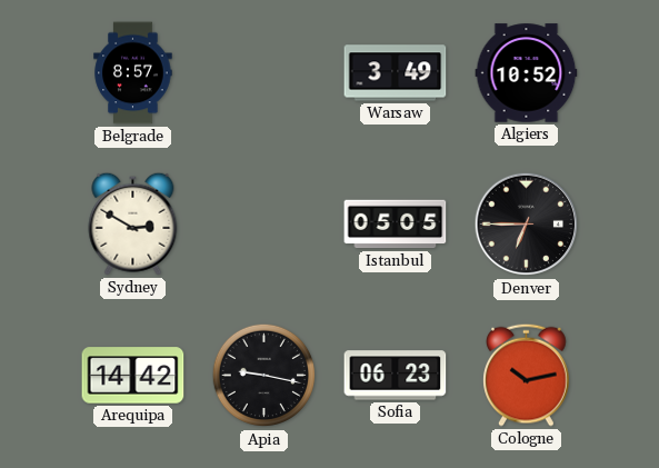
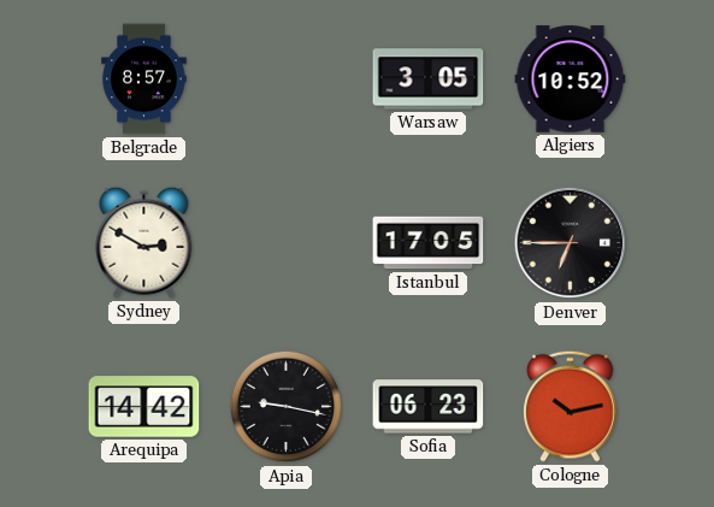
Warsaw: 3:49 -> 3:05
Istanbul: 05:05 -> 17:05
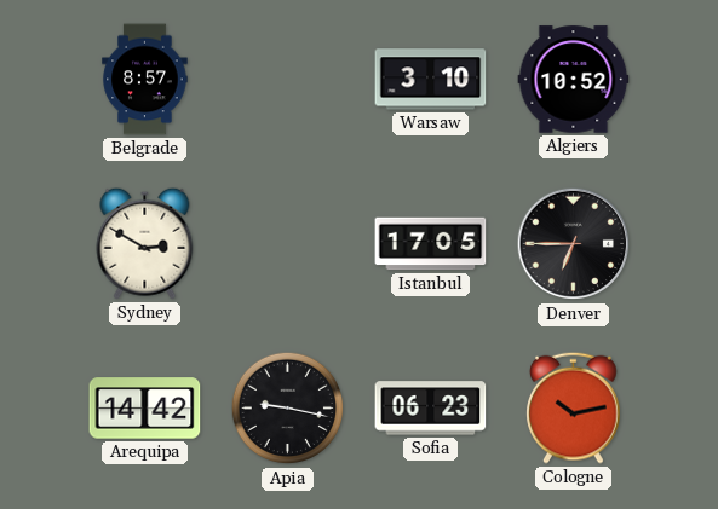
Warsaw: 3:05 -> 3:10
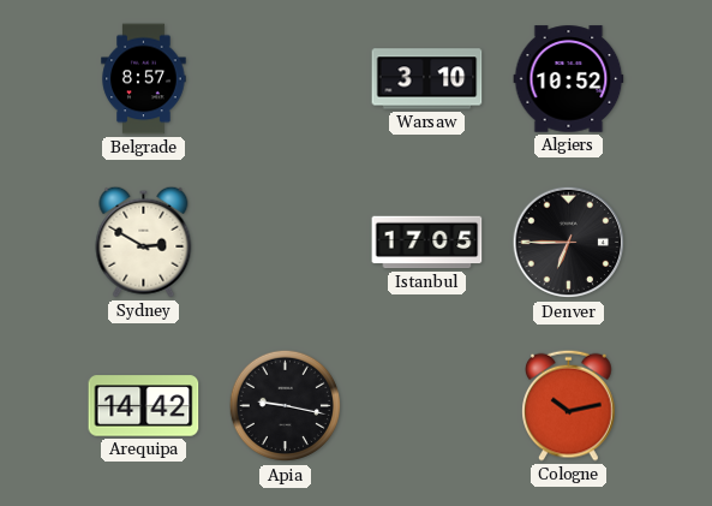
Sofia: 06:23 -> none
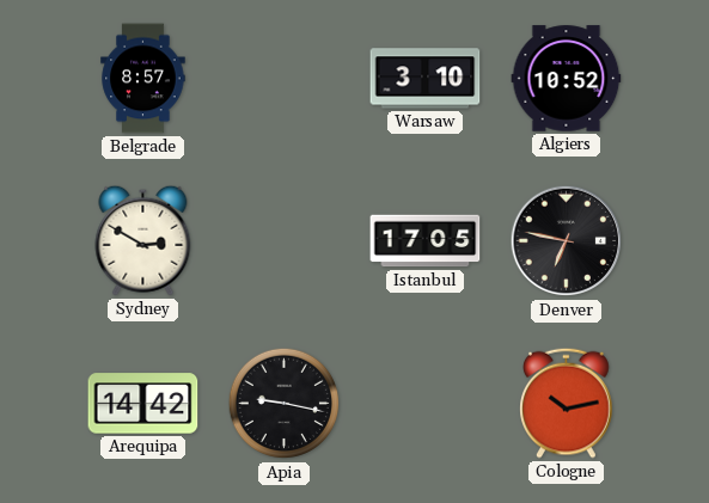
Denver: 6:45 -> 6:47
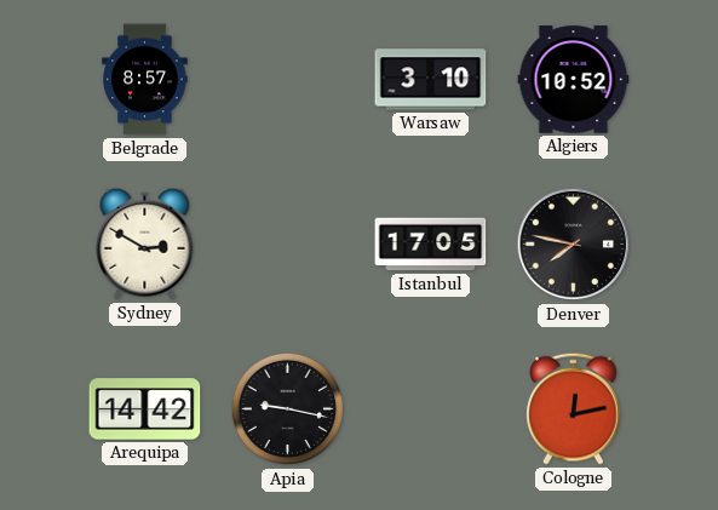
Denver: 6:47 -> 7:47
Cologne: 10:13 -> 12:13
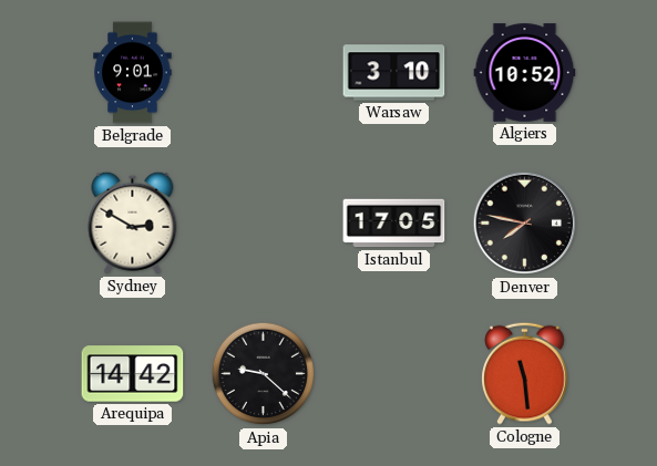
Belgrade: 8:57 -> 9:01
Apia: 9:17 -> 9:22
Cologne: 12:13 -> 11:29
